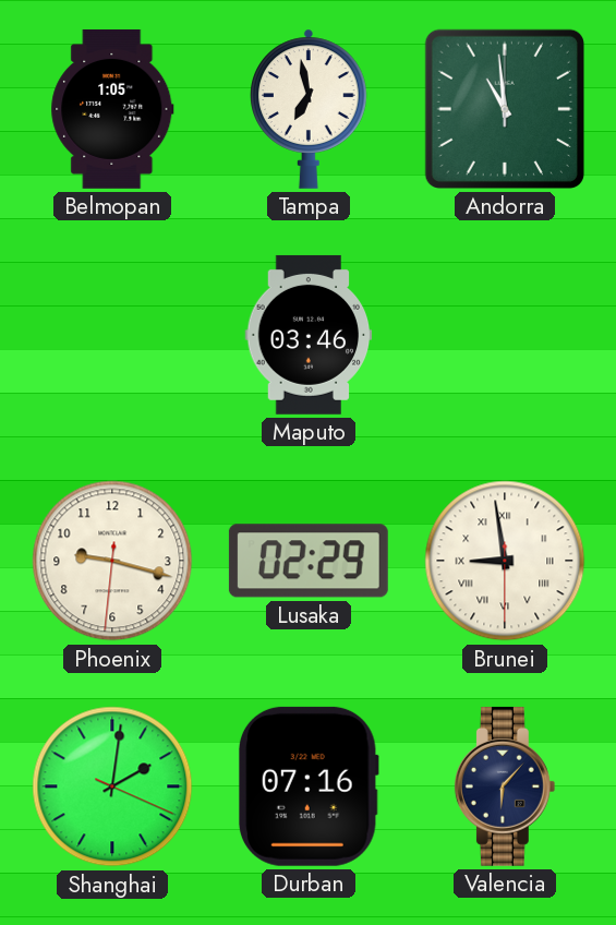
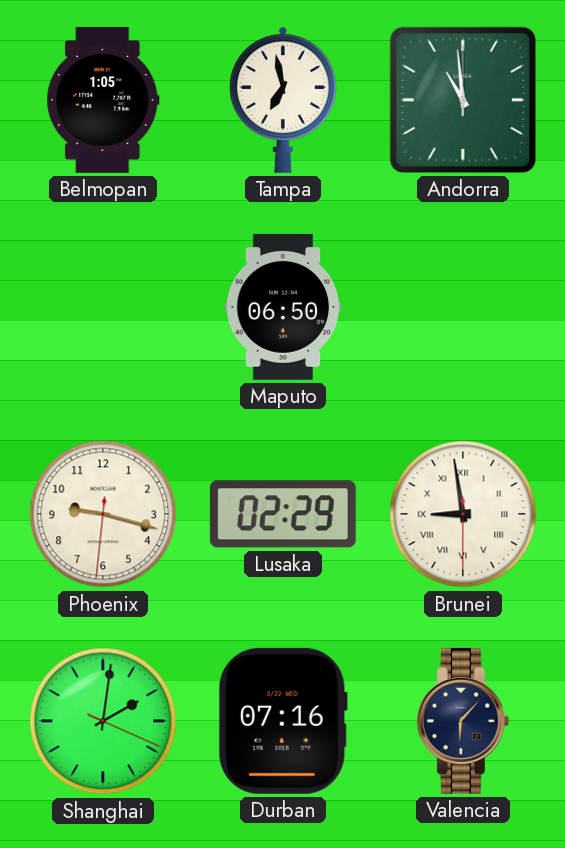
Maputo: 03:46 -> 06:50
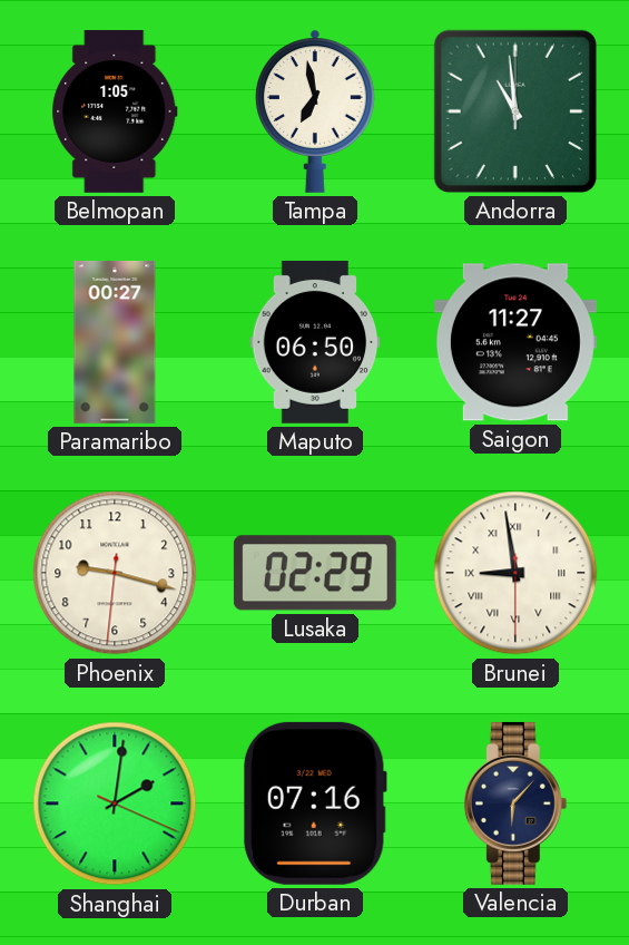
Paramaribo: none -> 00:27
Saigon: none -> 11:27
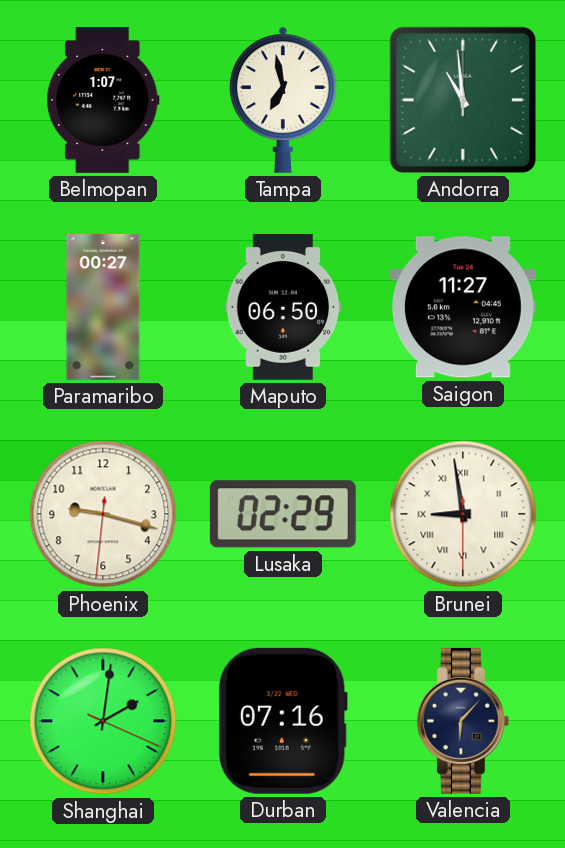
Belmopan: 1:05 -> 1:07
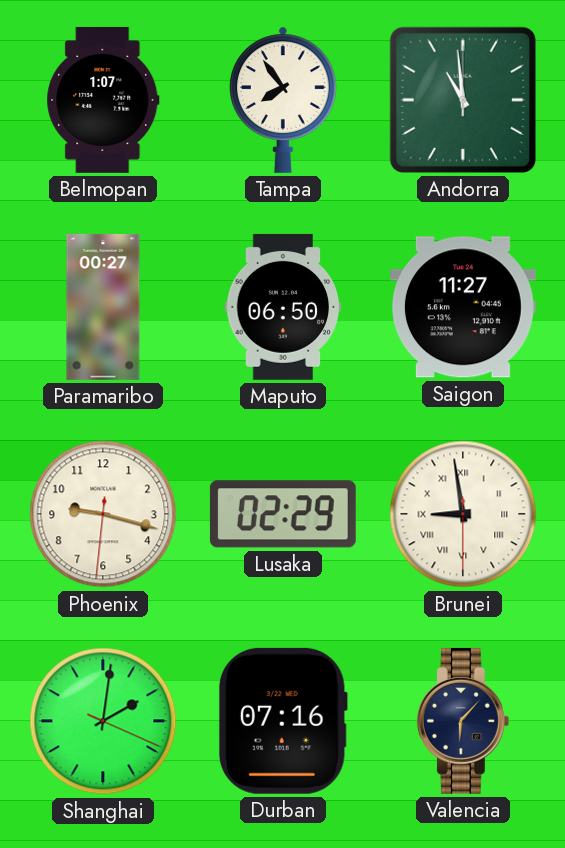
Tampa: 6:58 -> 7:54
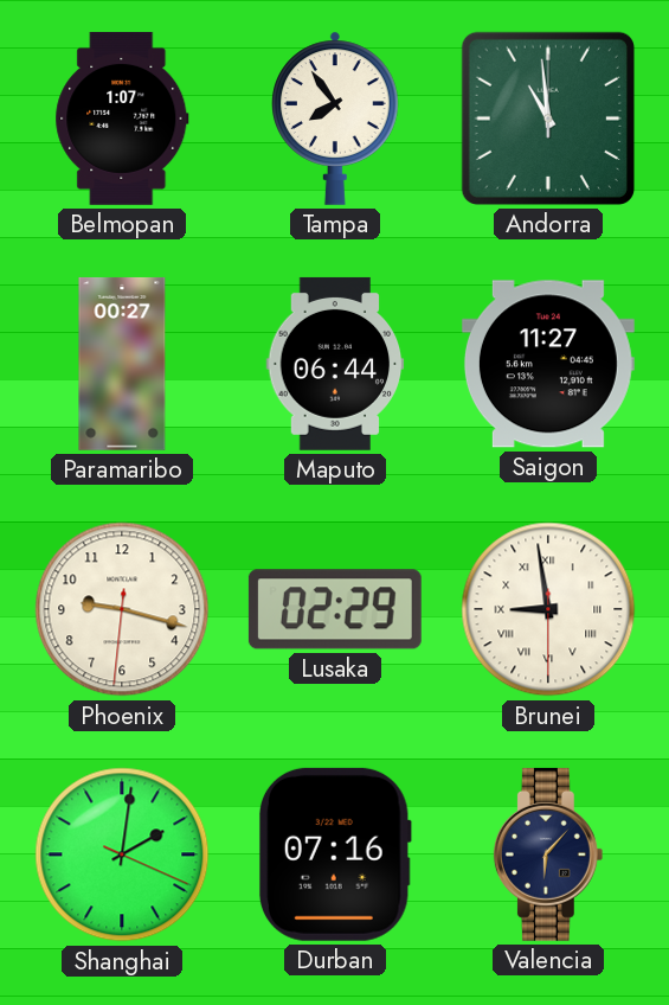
Maputo: 06:50 -> 06:44
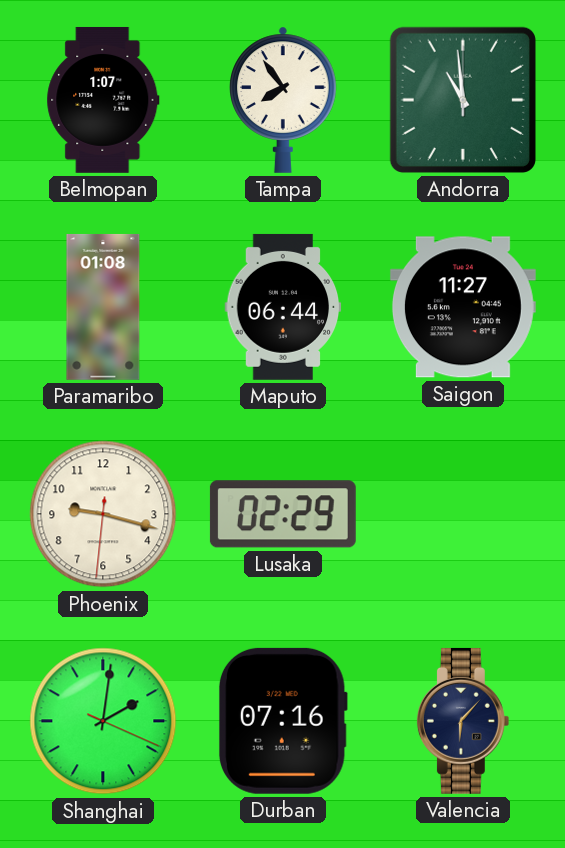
Paramaribo: 00:27 -> 01:08
Brunei: 8:58 -> none
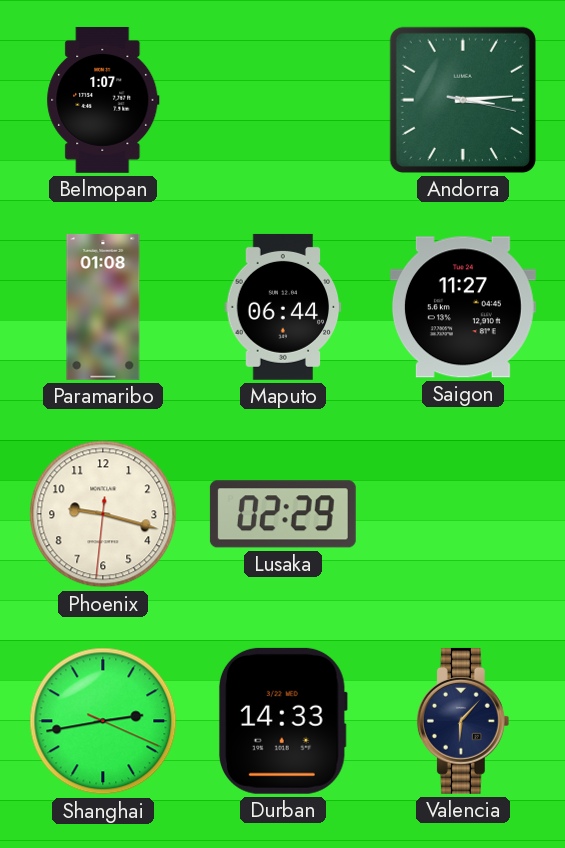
Tampa: 7:54 -> none
Andorra: 10:59 -> 3:14
Shanghai: 2:01 -> 2:43
Durban: 07:16 -> 14:33
